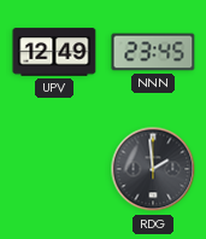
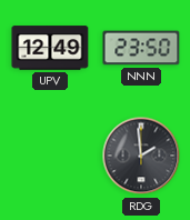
NNN: 23:45 -> 23:50
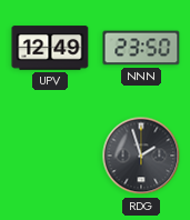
RDG: 1:59 -> 1:57
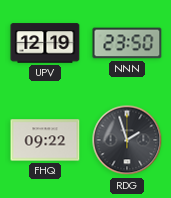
UPV: 12:49 -> 12:19
FHQ: none -> 09:22
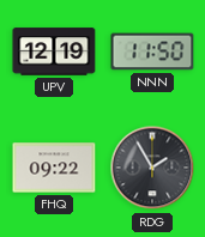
NNN: 23:50 -> 11:50
RDG: 1:57 -> 1:55
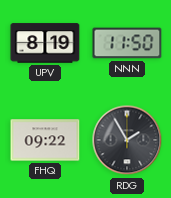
UPV: 12:19 -> 8:19
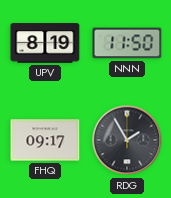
FHQ: 09:22 -> 09:17
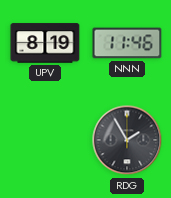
NNN: 11:50 -> 11:46
FHQ: 09:17 -> none
